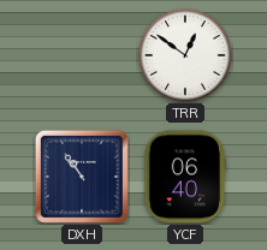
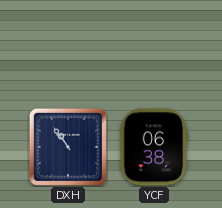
TRR: 12:51 -> none
YCF: 06:40 -> 06:38
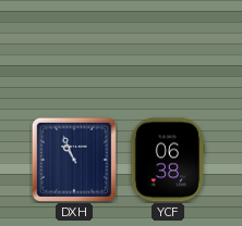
DXH: 10:54 -> 10:56
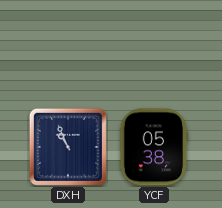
YCF: 06:38 -> 05:38
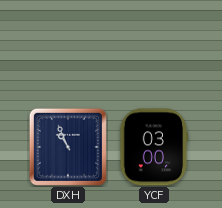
YCF: 05:38 -> 03:00
